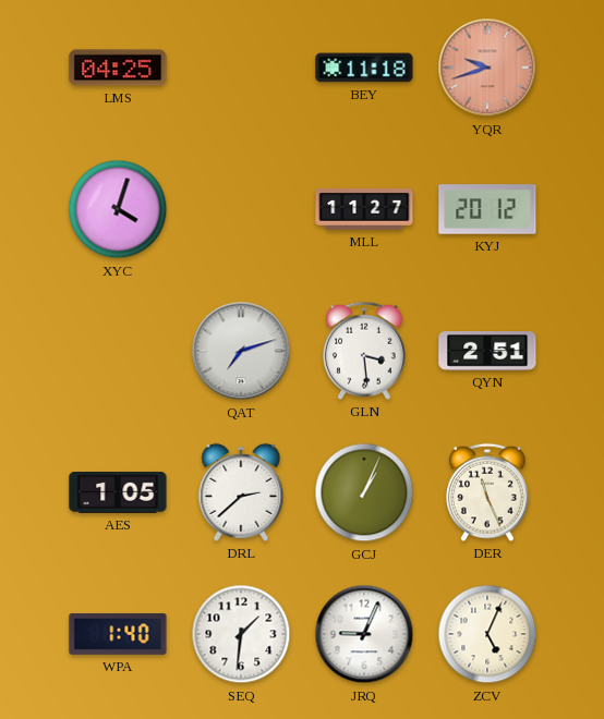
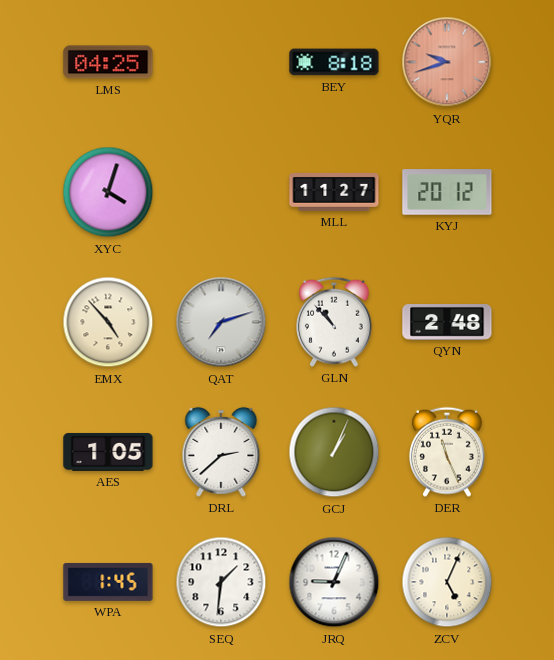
BEY: 11:18 -> 8:18
EMX: none -> 4:53
GLN: 3:29 -> 10:53
QYN: 2:51 -> 2:48
WPA: 1:40 -> 1:45
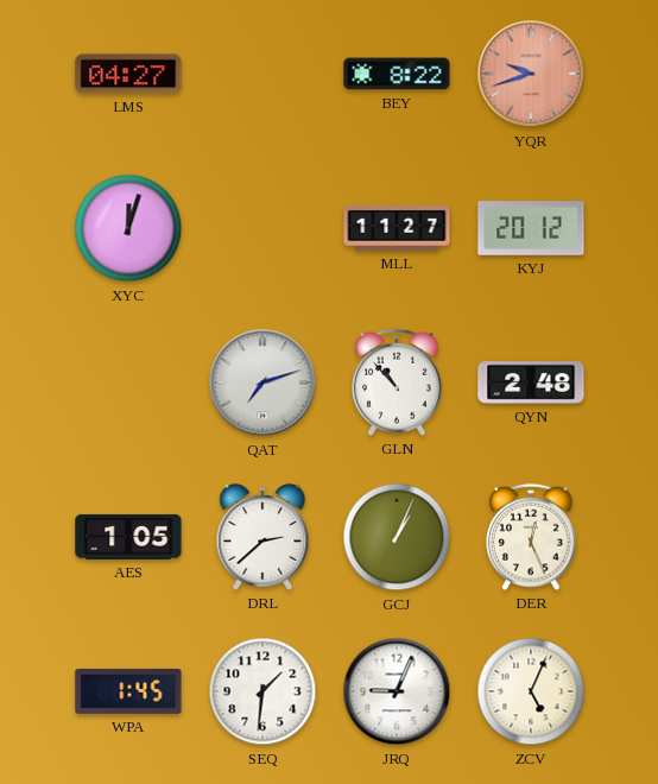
LMS: 04:25 -> 04:27
BEY: 8:18 -> 8:22
XYC: 4:03 -> 12:03
EMX: 4:53 -> none
DER: 11:26 -> 12:26
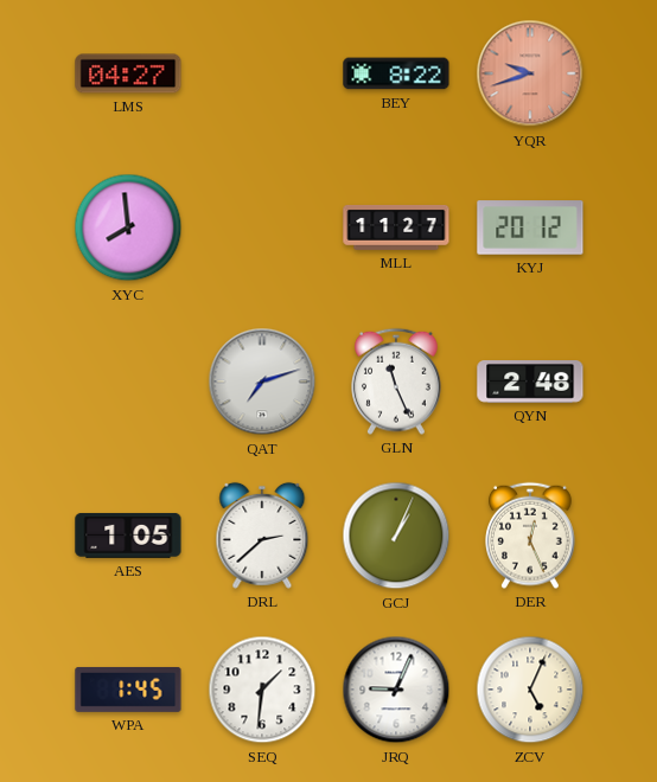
XYC: 12:03 -> 7:59
GLN: 10:53 -> 11:26
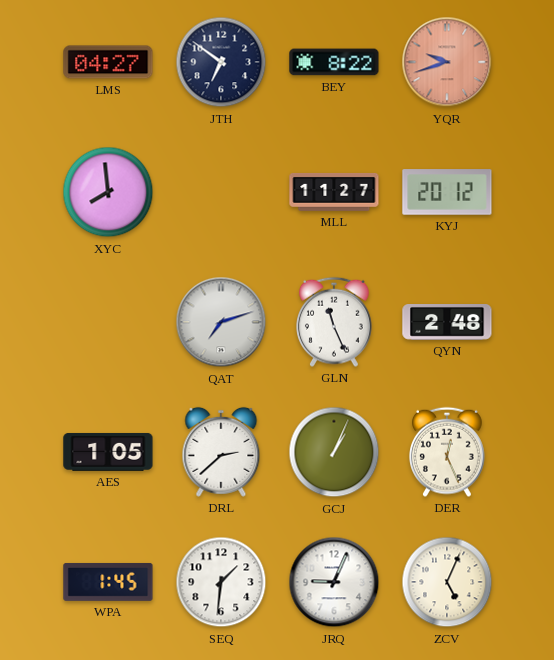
JTH: none -> 6:51
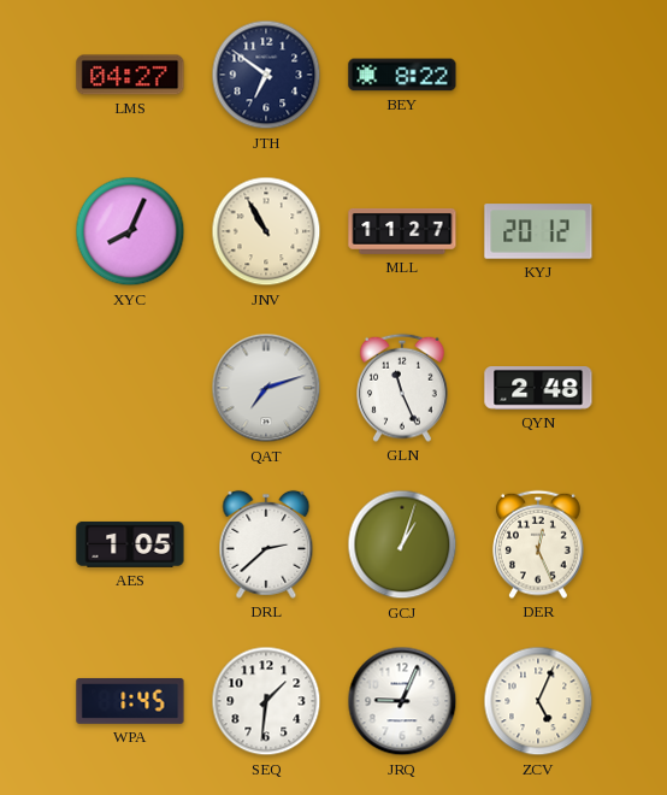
YQR: 9:42 -> none
XYC: 7:59 -> 8:04
JNV: none -> 10:55
GCJ: 1:04 -> 1:03
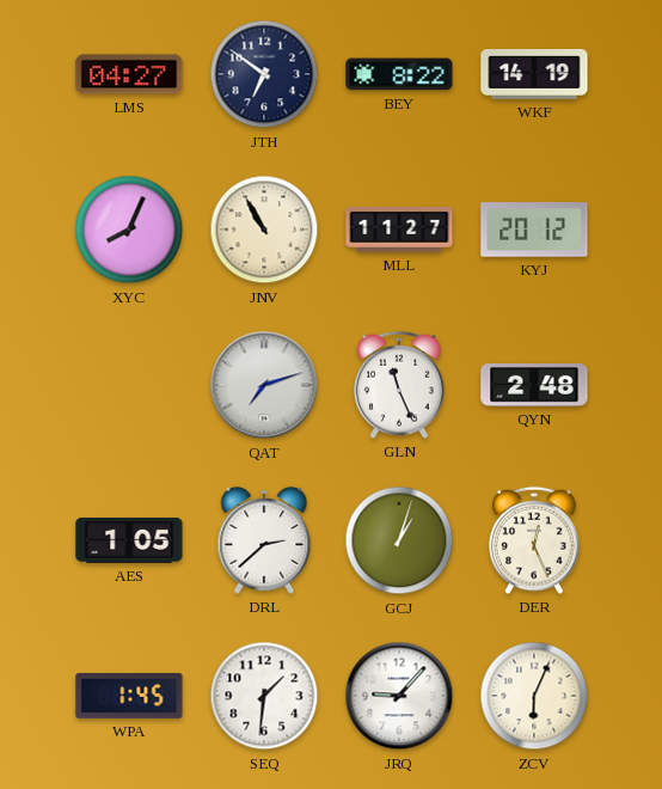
WKF: none -> 14:19
JRQ: 9:04 -> 9:07
ZCV: 5:04 -> 6:04
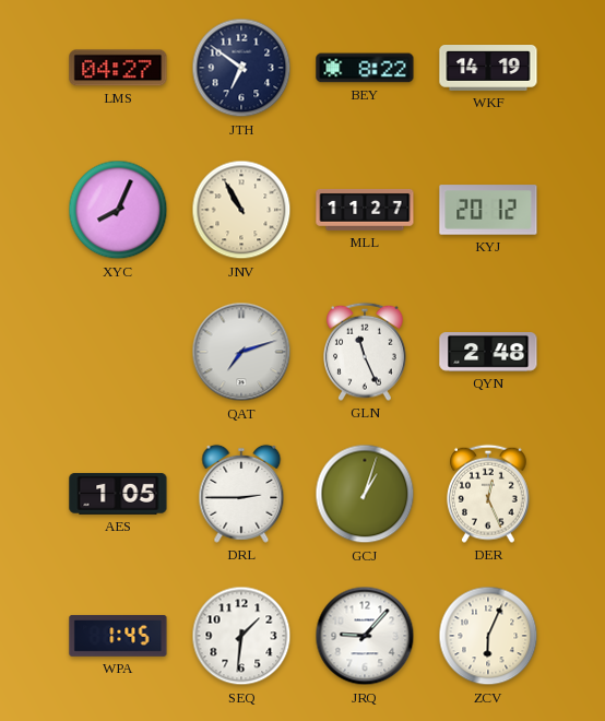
DRL: 2:38 -> 2:45
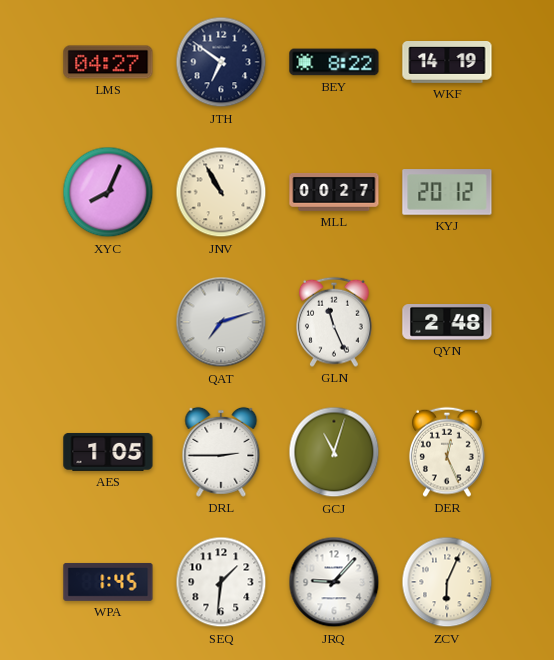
MLL: 11:27 -> 00:27
GCJ: 1:03 -> 11:03
